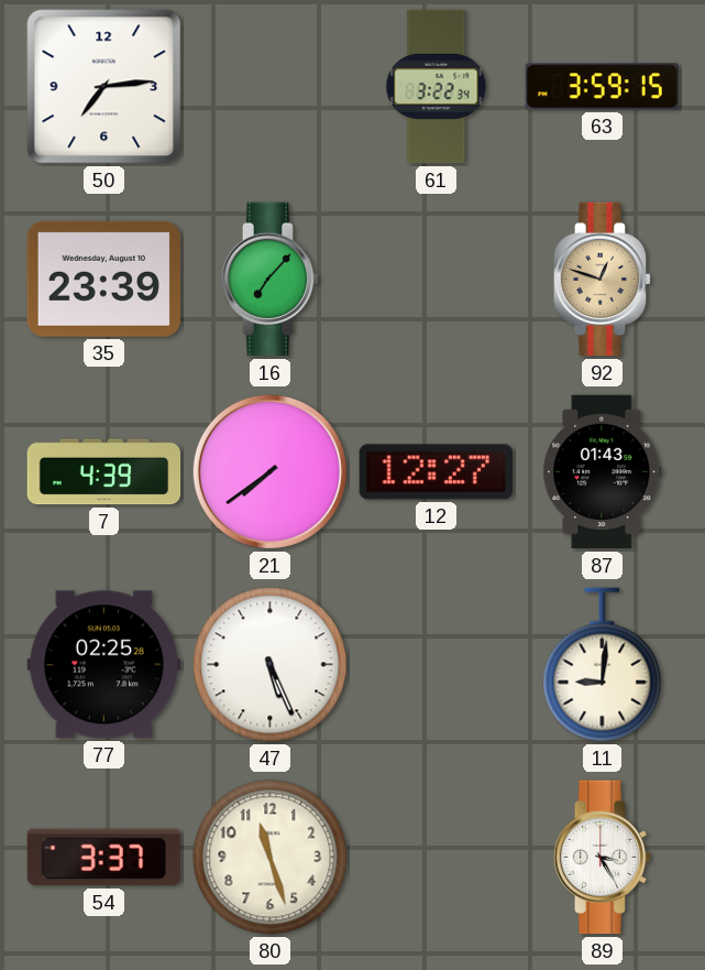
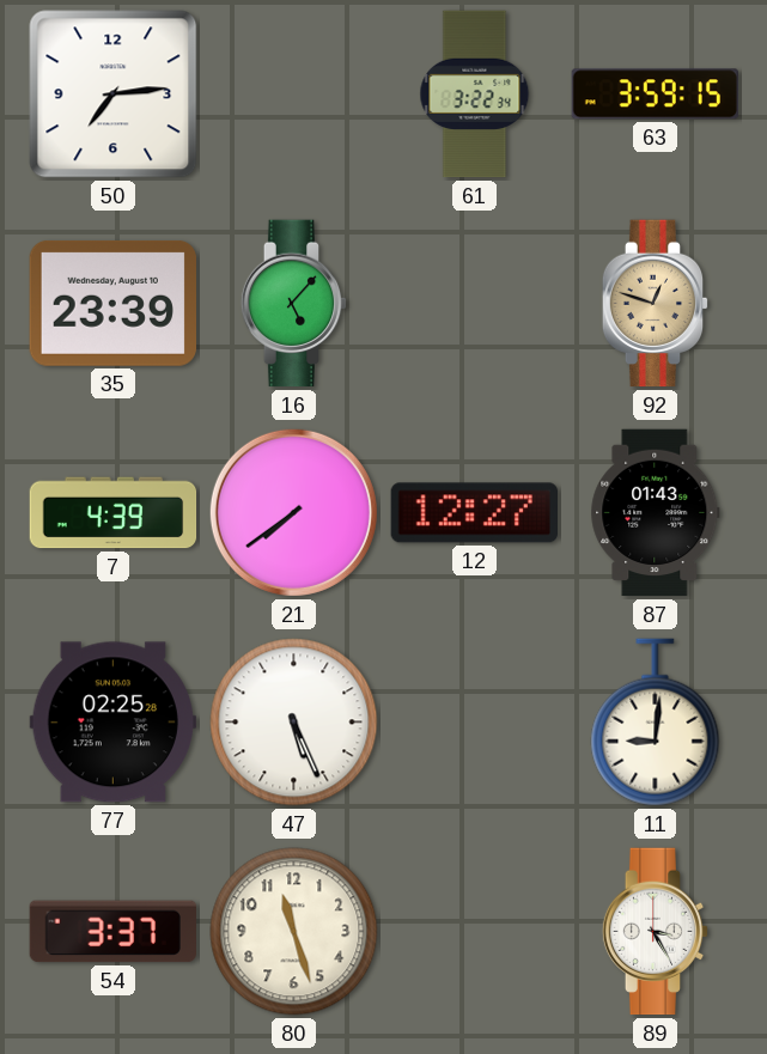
16: 7:07 -> 5:07
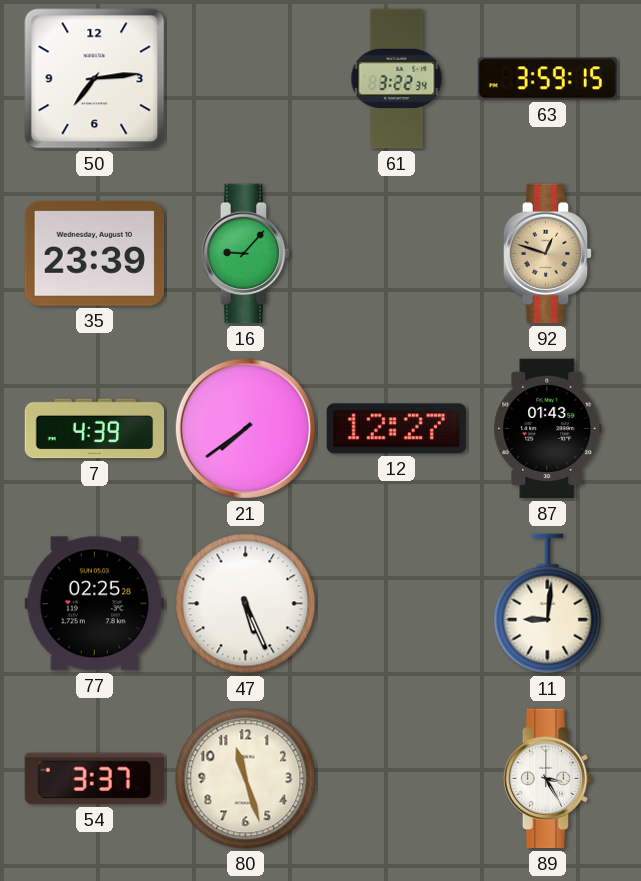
16: 5:07 -> 9:07
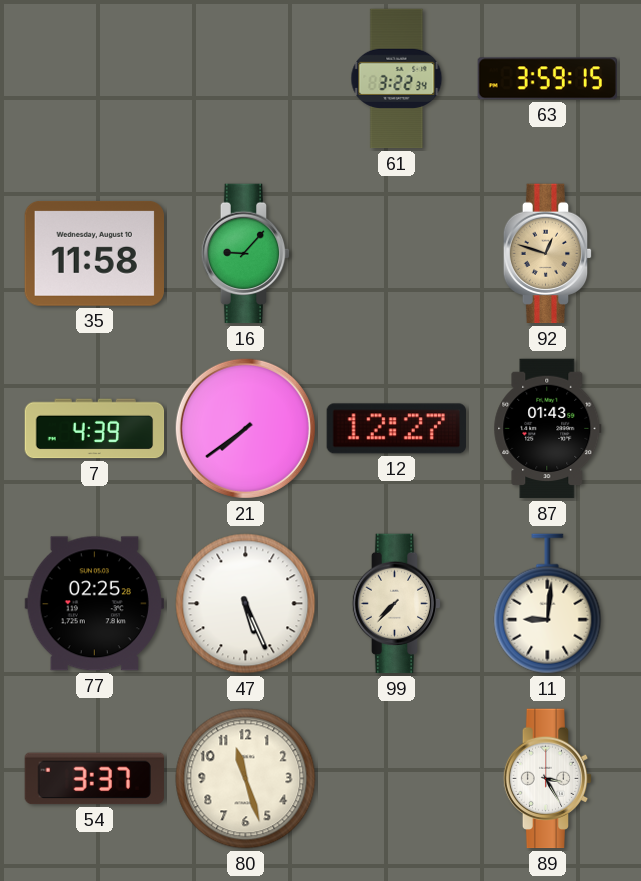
50: 7:14 -> none
35: 23:39 -> 11:58
99: none -> 7:37
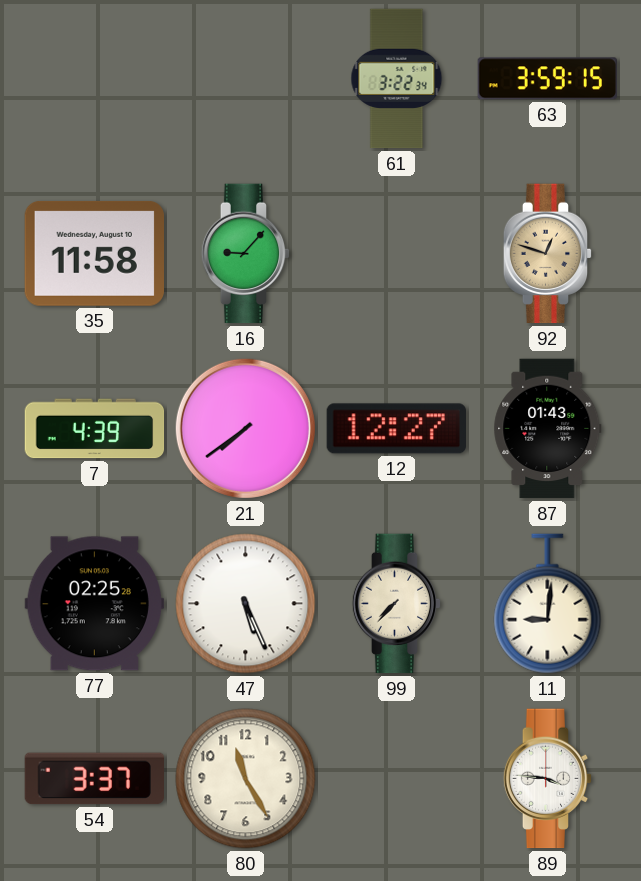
80: 11:27 -> 11:25
89: 3:25 -> 3:46
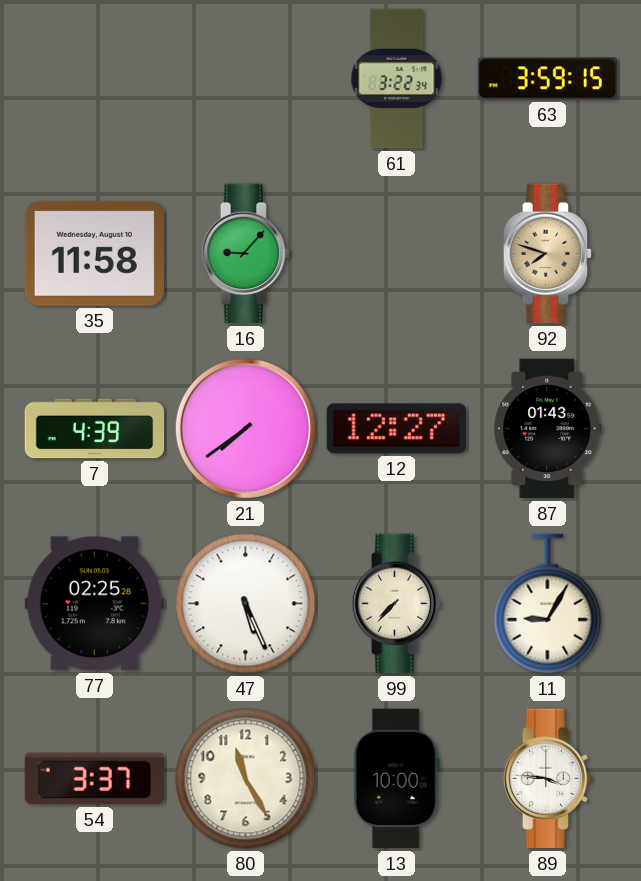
92: 12:48 -> 7:48
11: 9:01 -> 9:05
13: none -> 10:00
